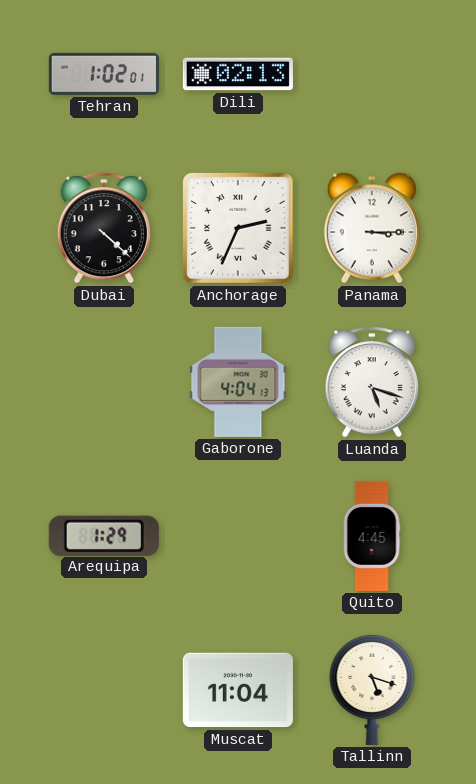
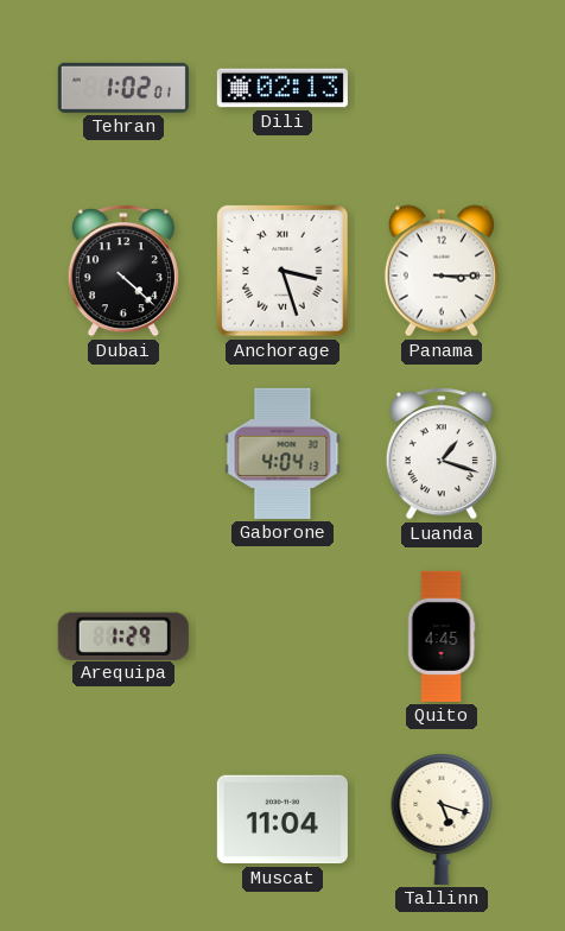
Anchorage: 2:34 -> 3:27
Luanda: 5:18 -> 1:18
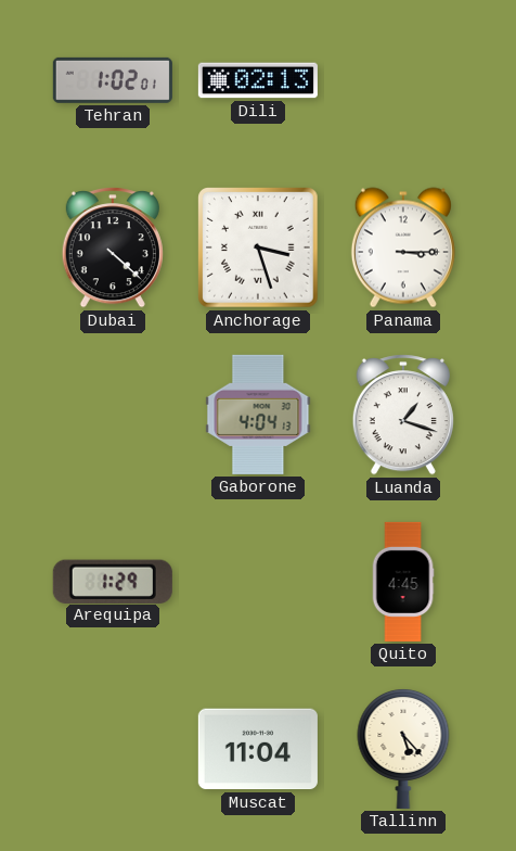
Tallinn: 5:18 -> 5:23
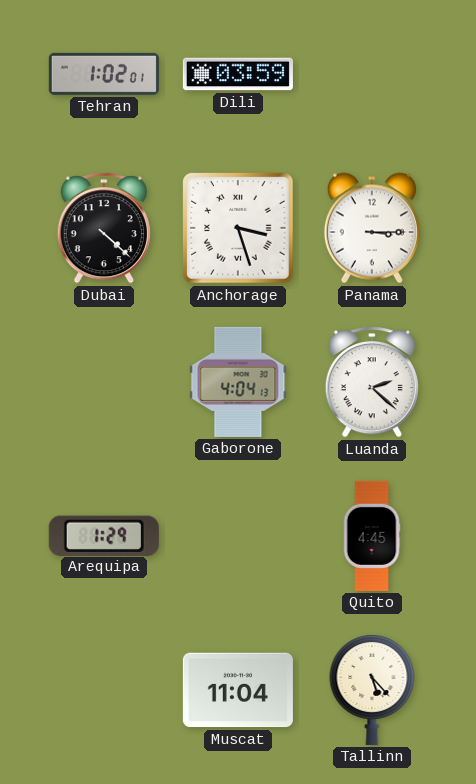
Dili: 02:13 -> 03:59
Luanda: 1:18 -> 2:22
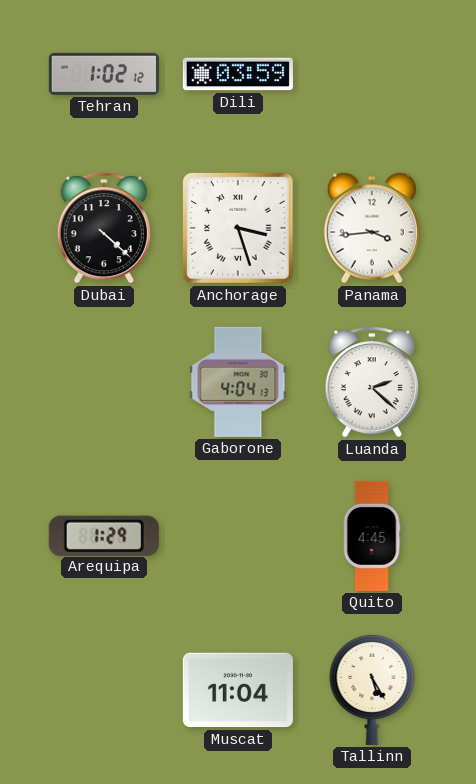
Tehran: 1:02:01 -> 1:02:12
Panama: 3:15 -> 3:44
Tallinn: 5:23 -> 5:25
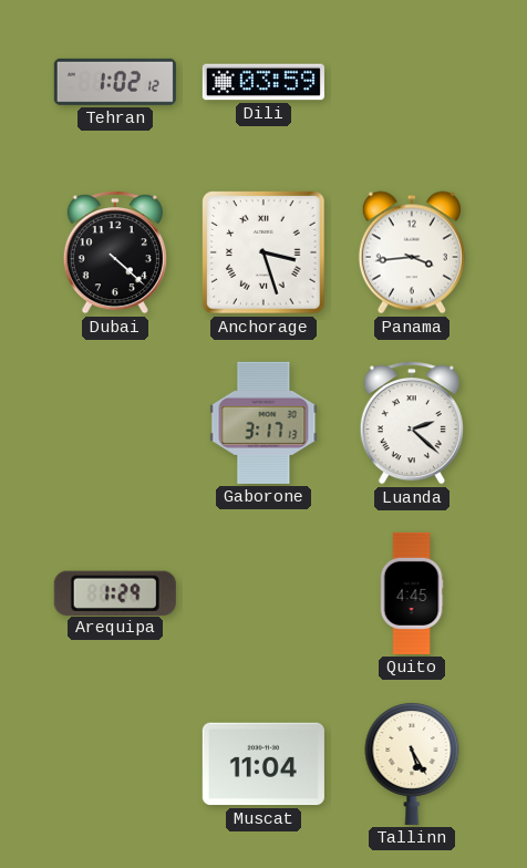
Gaborone: 4:04 -> 3:17
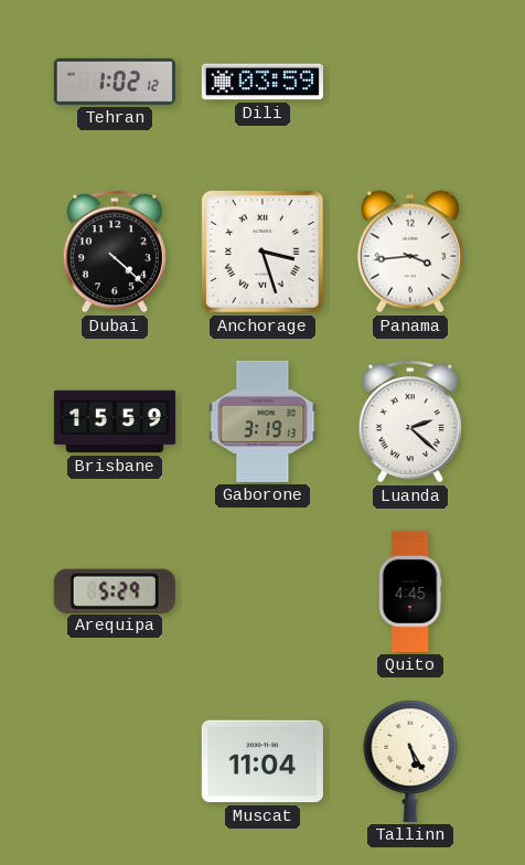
Brisbane: none -> 15:59
Gaborone: 3:17 -> 3:19
Arequipa: 1:29 -> 5:29
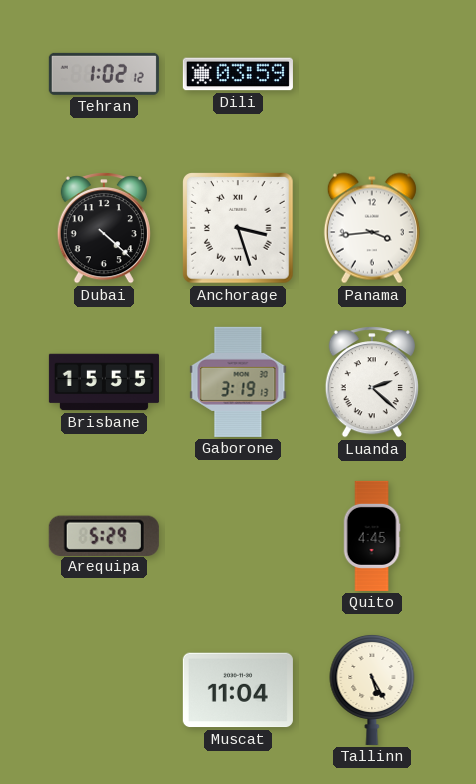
Brisbane: 15:59 -> 15:55
